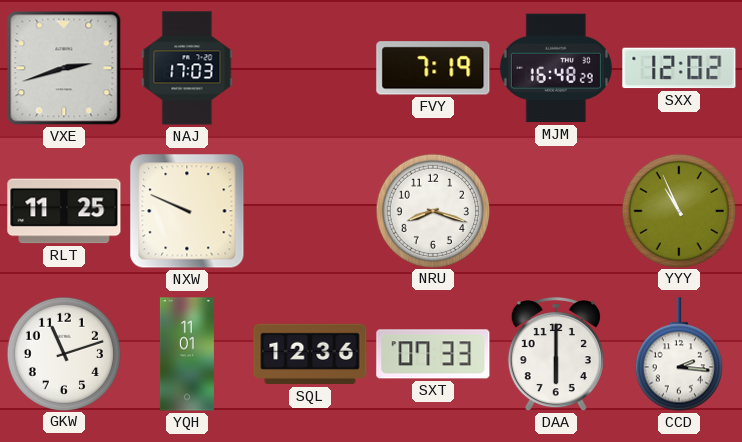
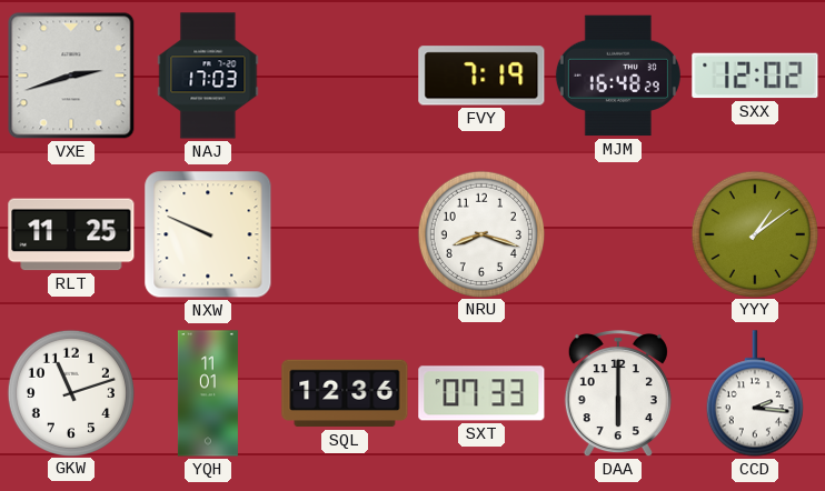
YYY: 10:56 -> 1:09
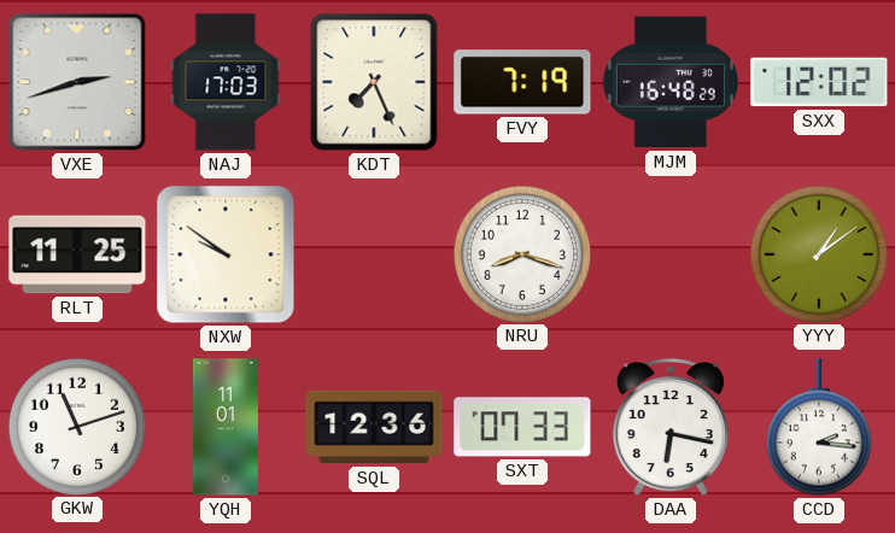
KDT: none -> 7:26
NXW: 9:49 -> 9:51
DAA: 6:00 -> 6:17
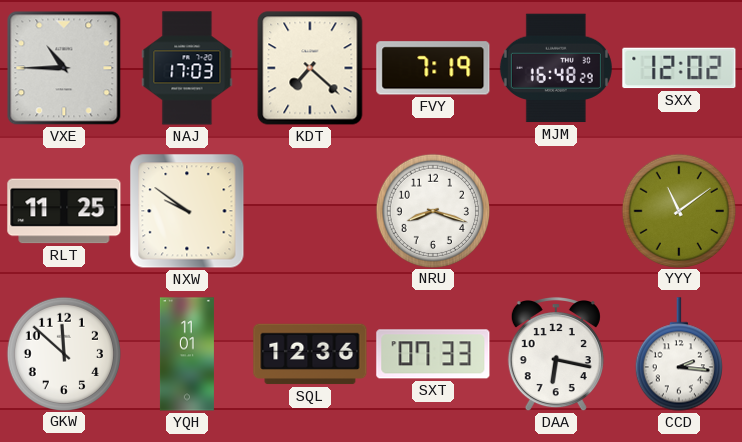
VXE: 2:42 -> 10:45
KDT: 7:26 -> 7:22
YYY: 1:09 -> 11:09
GKW: 11:12 -> 11:52
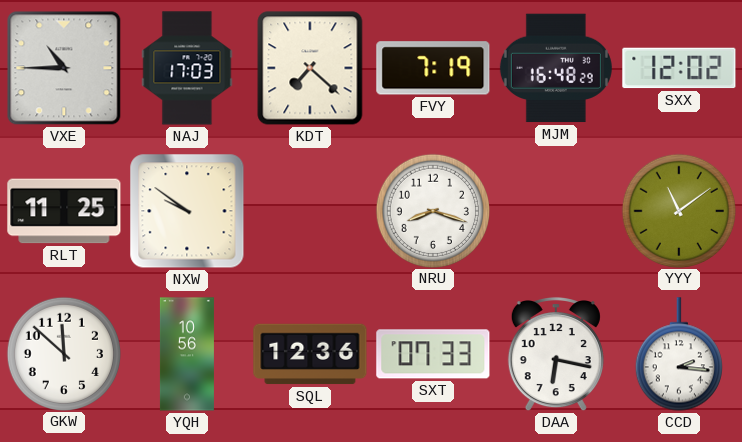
YQH: 11:01 -> 10:56
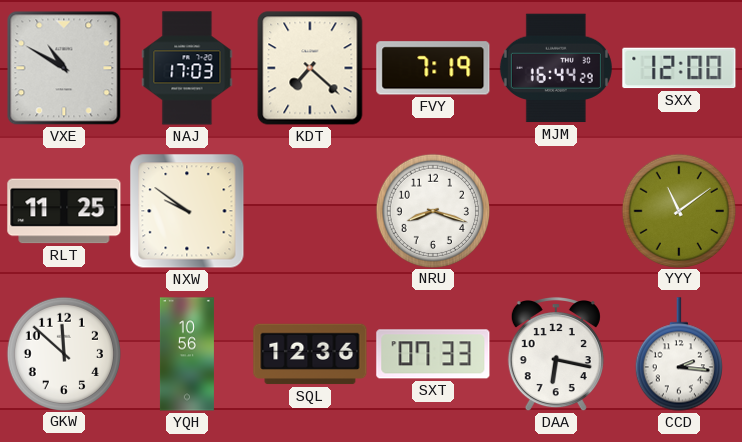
VXE: 10:45 -> 10:50
MJM: 16:48 -> 16:44
SXX: 12:02 -> 12:00
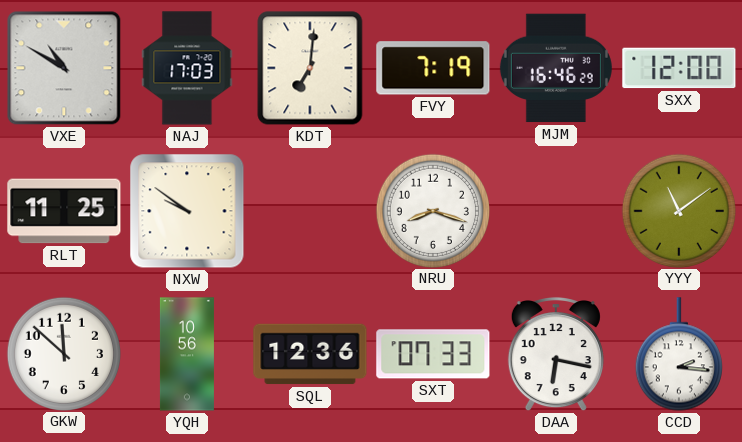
KDT: 7:22 -> 7:01
MJM: 16:44 -> 16:46
